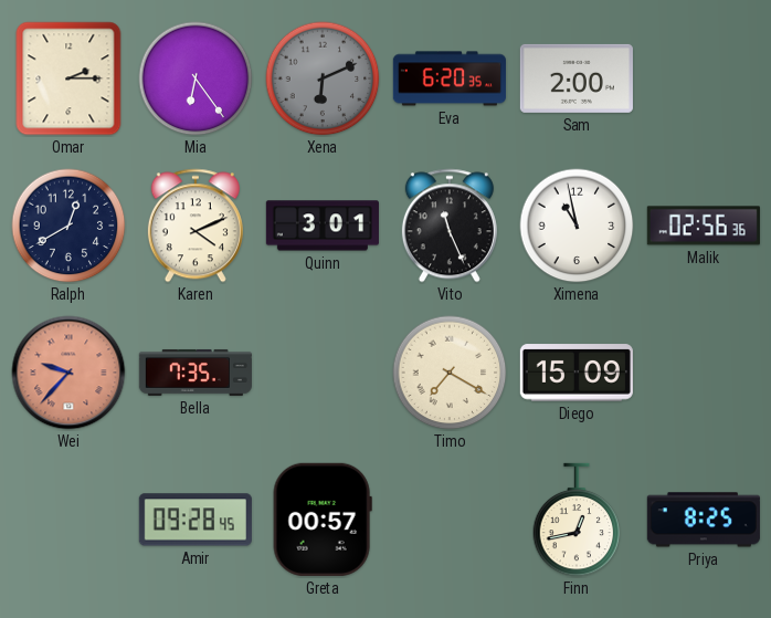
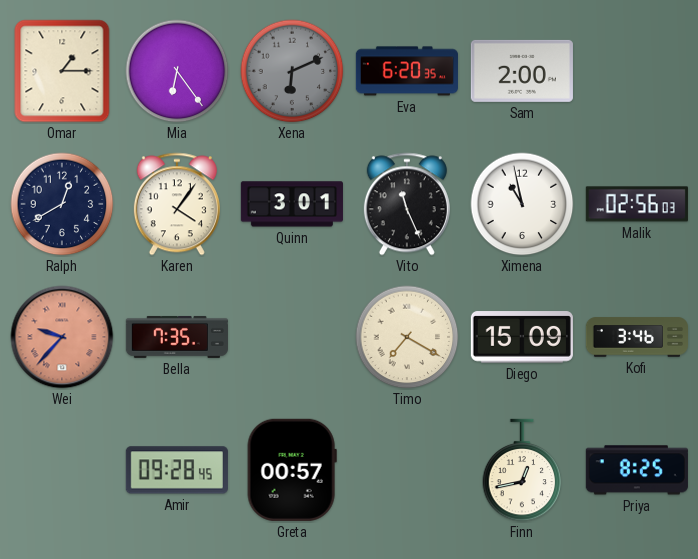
Omar: 2:15 -> 1:15
Karen: 4:11 -> 4:06
Malik: 02:56:36 -> 02:56:03
Kofi: none -> 3:46
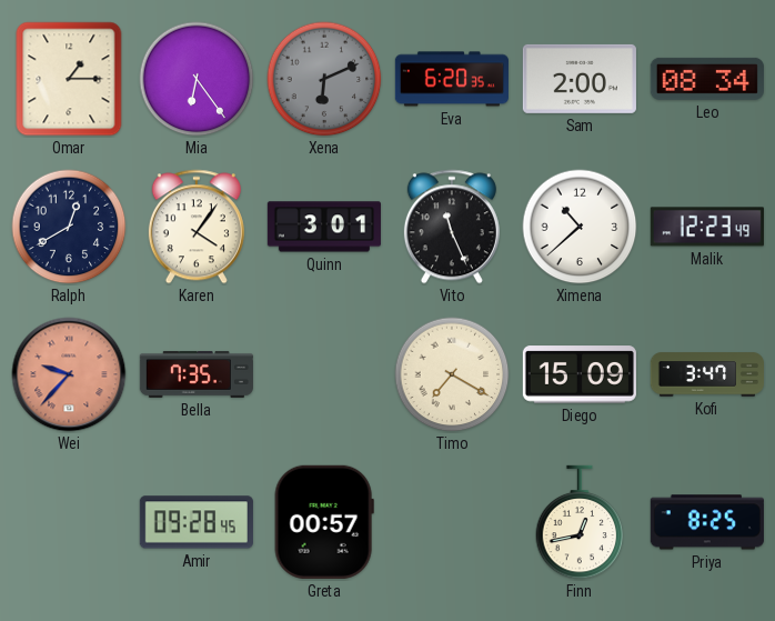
Leo: none -> 08:34
Ximena: 10:58 -> 10:38
Malik: 02:56 -> 12:23
Kofi: 3:46 -> 3:47
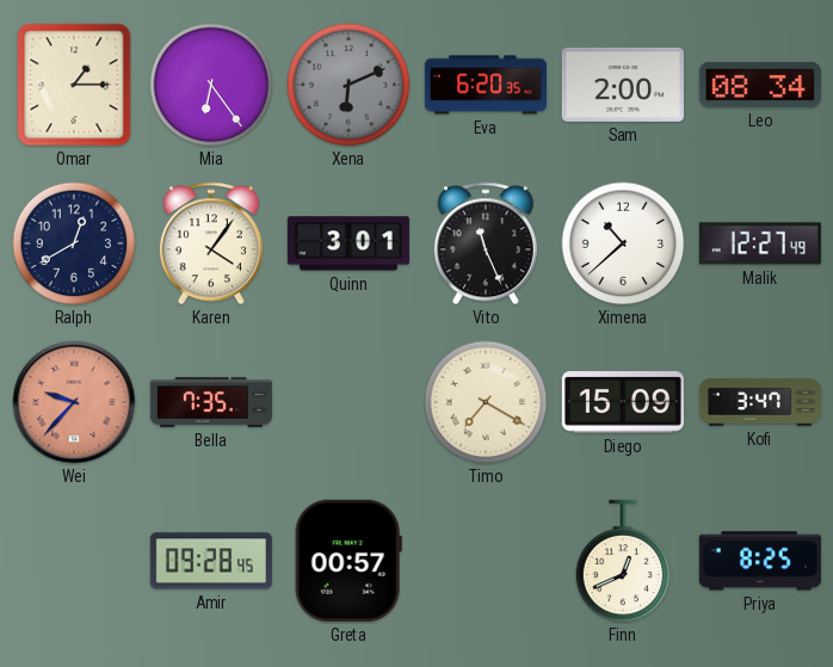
Malik: 12:23 -> 12:27
Finn: 12:43 -> 12:41
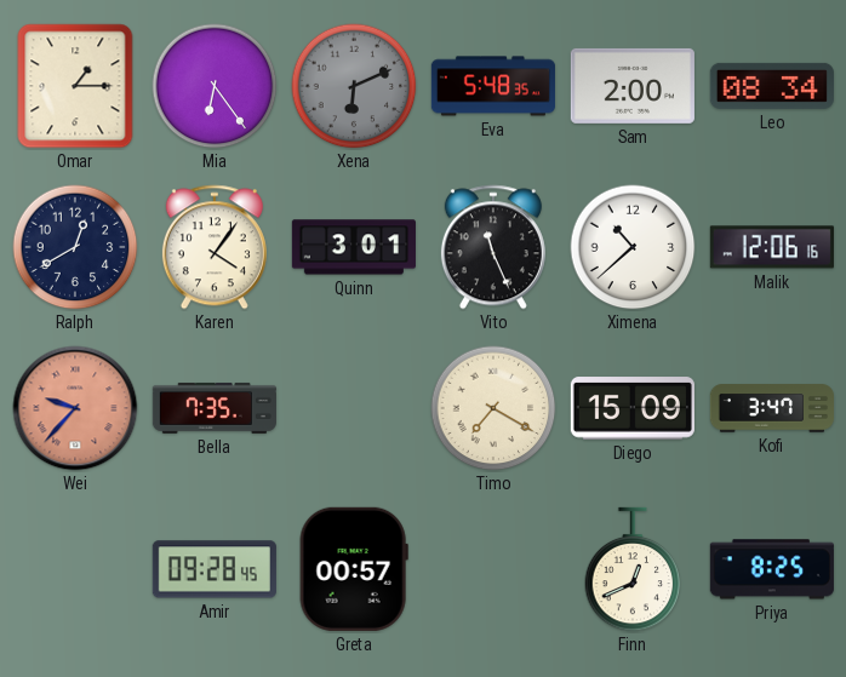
Eva: 6:20 -> 5:48
Malik: 12:27 -> 12:06
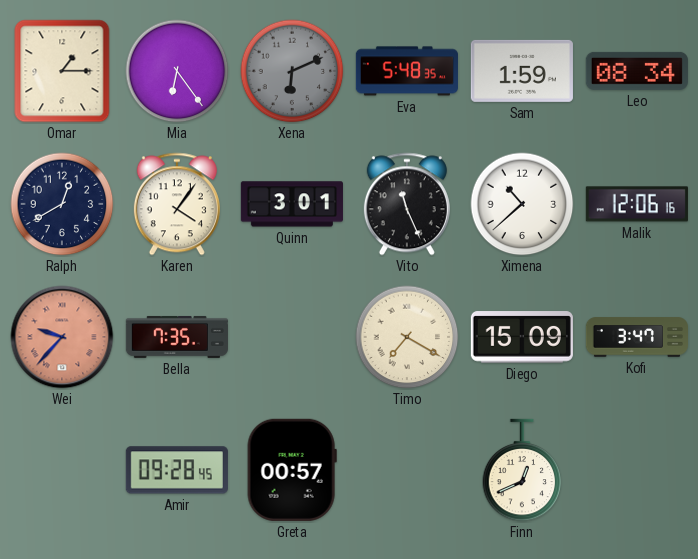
Sam: 2:00 -> 1:59
Priya: 8:25 -> none
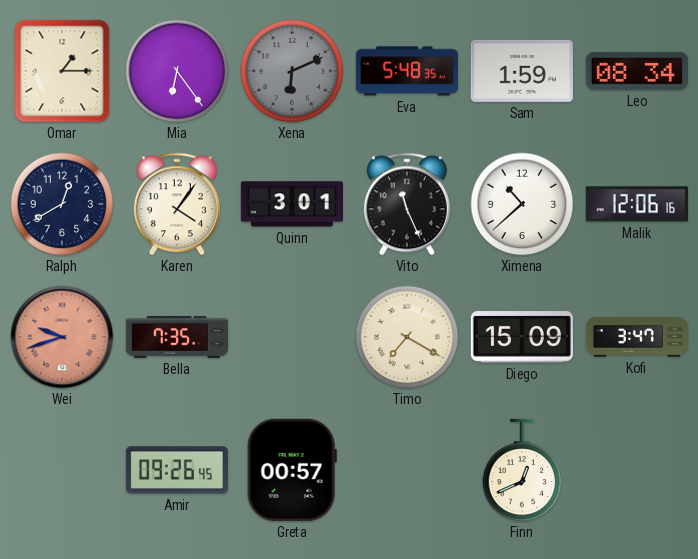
Wei: 9:37 -> 9:42
Amir: 09:28 -> 09:26
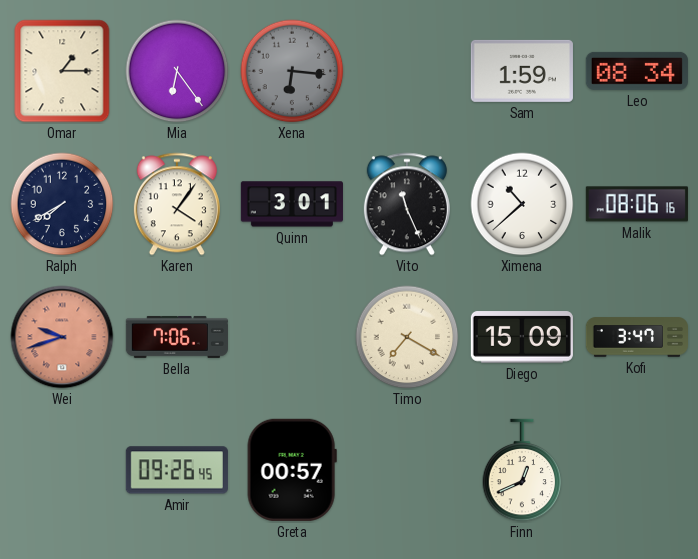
Xena: 6:11 -> 6:16
Eva: 5:48 -> none
Ralph: 12:40 -> 7:40
Malik: 12:06 -> 08:06
Bella: 7:35 -> 7:06
